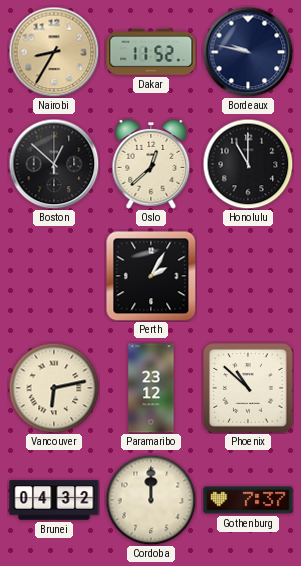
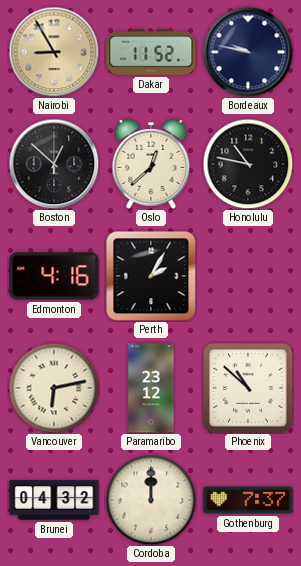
Nairobi: 8:35 -> 8:55
Honolulu: 11:00 -> 10:47
Edmonton: none -> 4:16
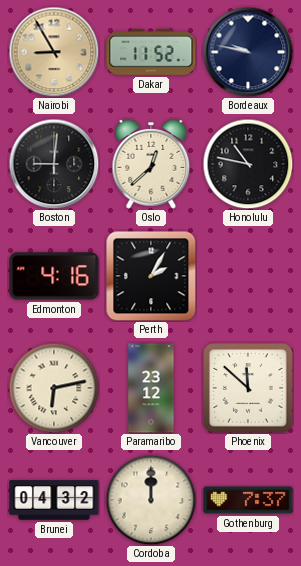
Boston: 12:52 -> 9:01
Phoenix: 10:52 -> 11:52
